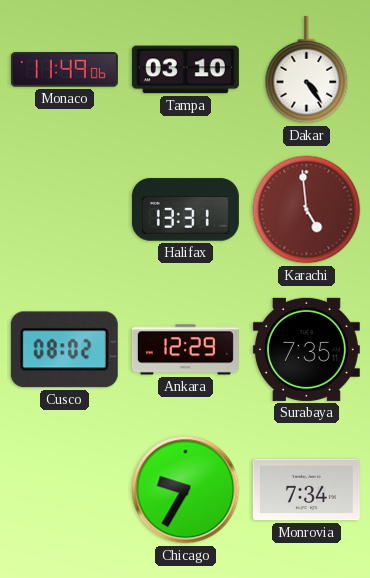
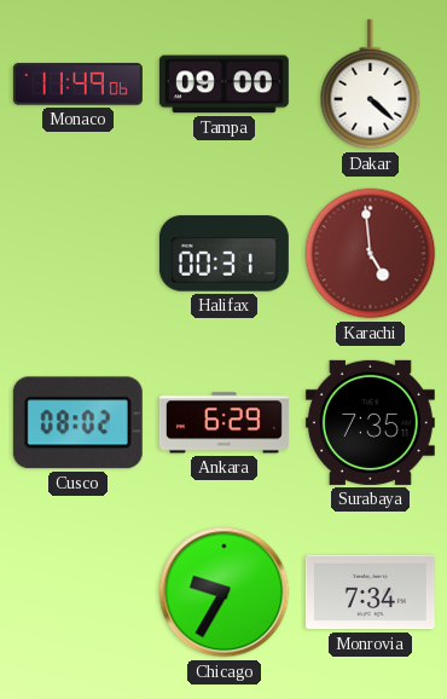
Tampa: 03:10 -> 09:00
Dakar: 4:24 -> 4:22
Halifax: 13:31 -> 00:31
Ankara: 12:29 -> 6:29
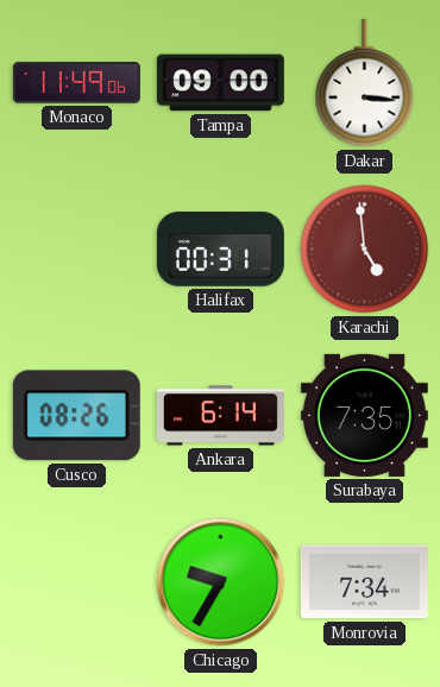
Dakar: 4:22 -> 3:16
Cusco: 08:02 -> 08:26
Ankara: 6:29 -> 6:14
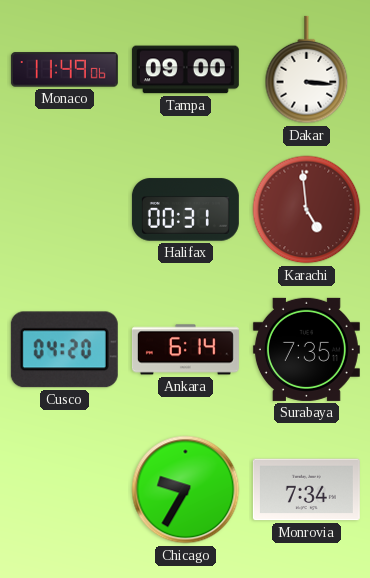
Cusco: 08:26 -> 04:20
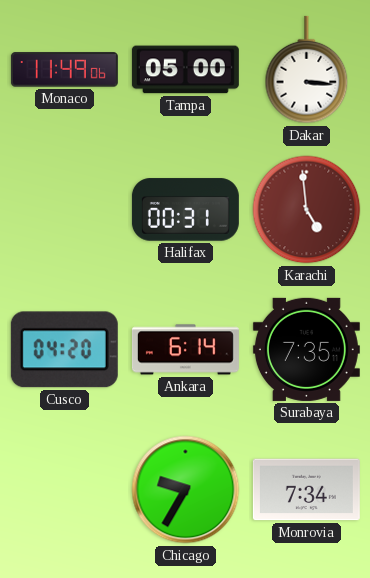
Tampa: 09:00 -> 05:00
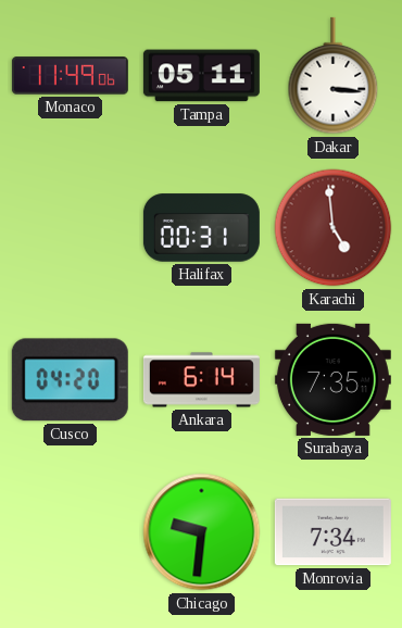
Tampa: 05:00 -> 05:11
Chicago: 9:35 -> 9:31
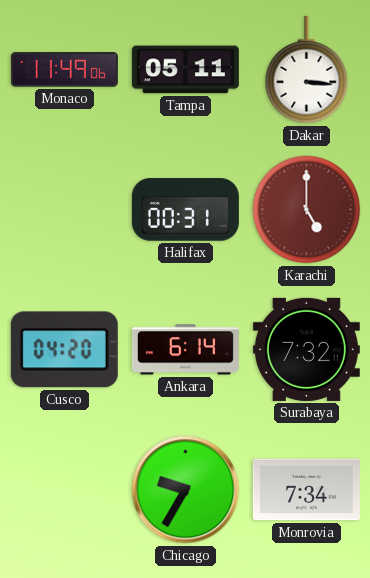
Karachi: 4:59 -> 5:00
Surabaya: 7:35 -> 7:32
Chicago: 9:31 -> 9:35
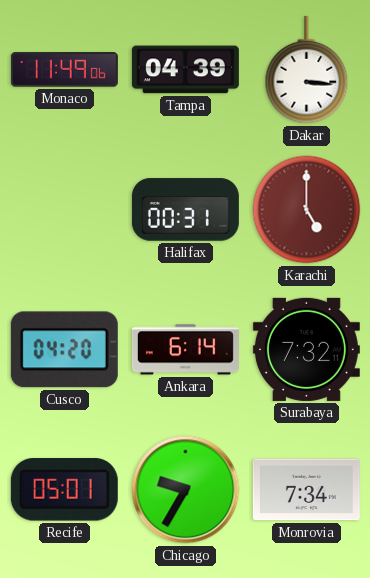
Tampa: 05:11 -> 04:39
Recife: none -> 05:01
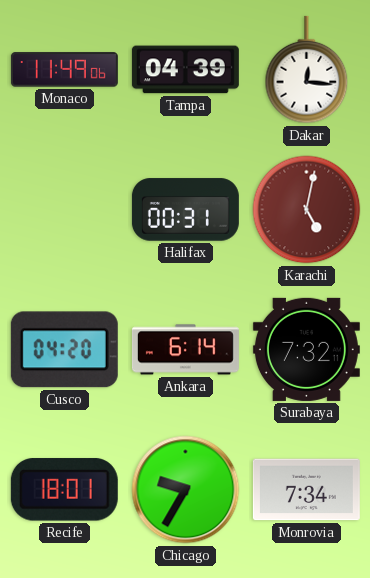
Dakar: 3:16 -> 12:16
Karachi: 5:00 -> 5:02
Recife: 05:01 -> 18:01
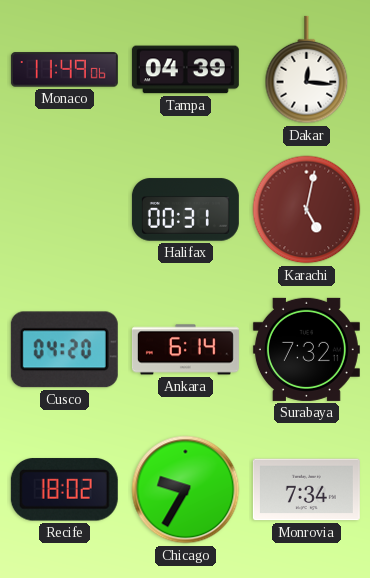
Recife: 18:01 -> 18:02
